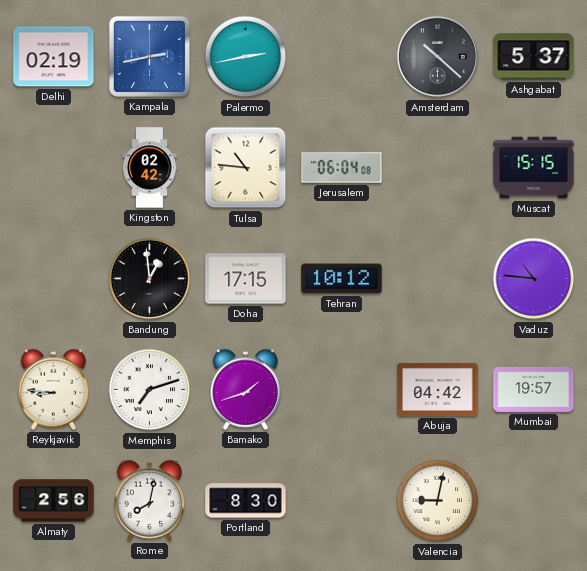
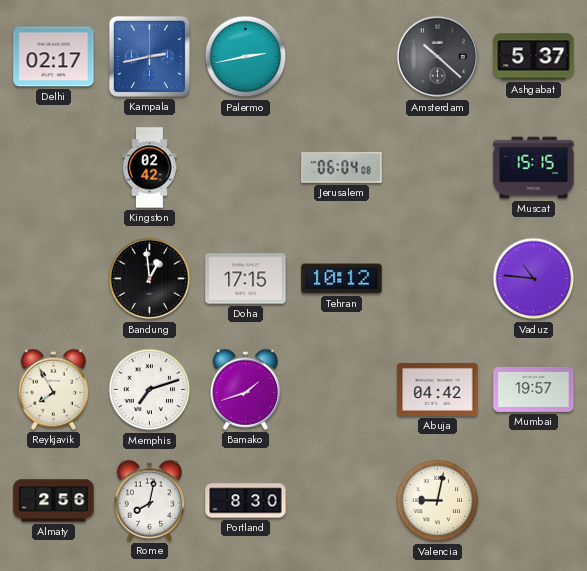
Delhi: 02:19 -> 02:17
Tulsa: 10:46 -> none
Reykjavik: 8:46 -> 7:55
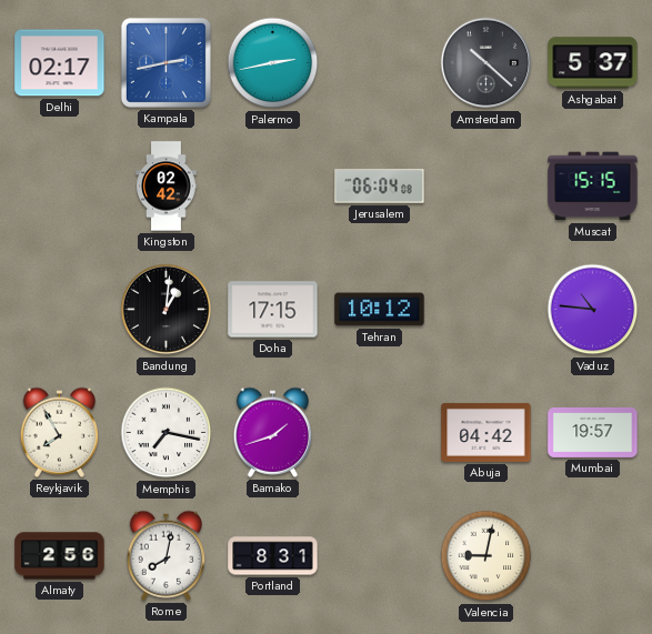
Bandung: 12:59 -> 1:01
Memphis: 7:12 -> 7:17
Portland: 8:30 -> 8:31
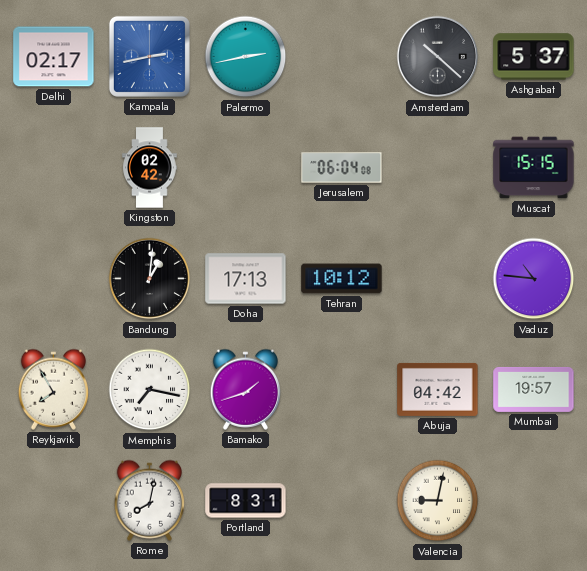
Doha: 17:15 -> 17:13
Almaty: 2:56 -> none
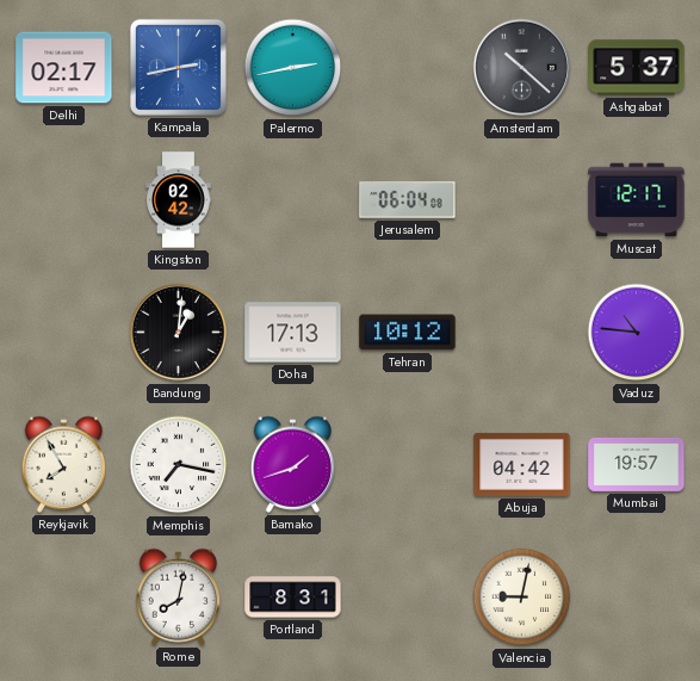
Muscat: 15:15 -> 12:17
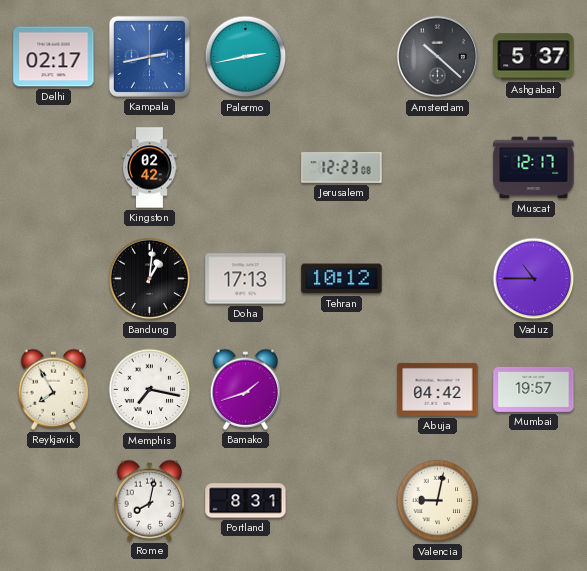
Jerusalem: 06:04 -> 12:23
Vaduz: 10:46 -> 10:45
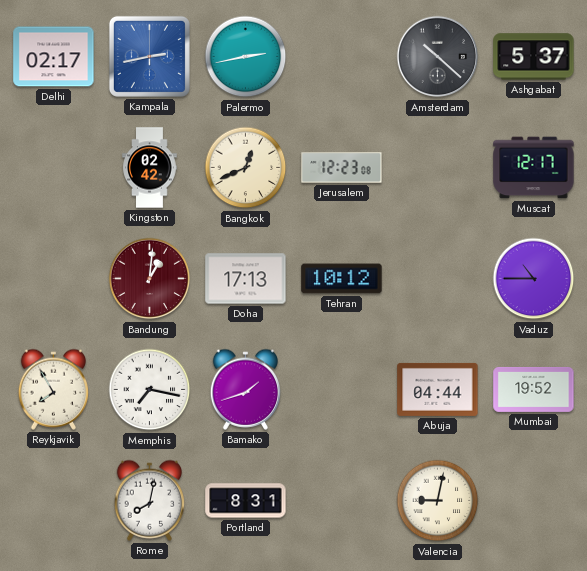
Bangkok: none -> 12:41
Bandung dial: black -> burgundy
Abuja: 04:42 -> 04:44
Mumbai: 19:57 -> 19:52
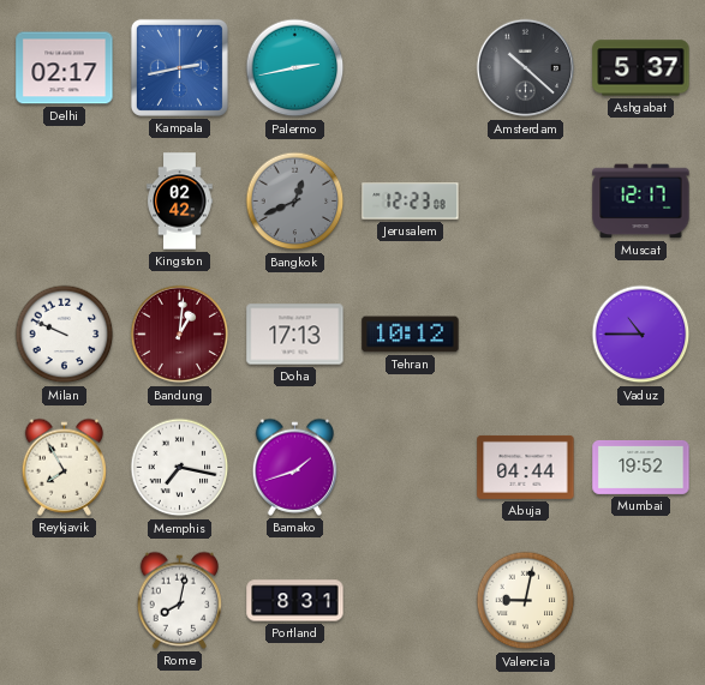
Bangkok dial: cream -> grey
Milan: none -> 9:49
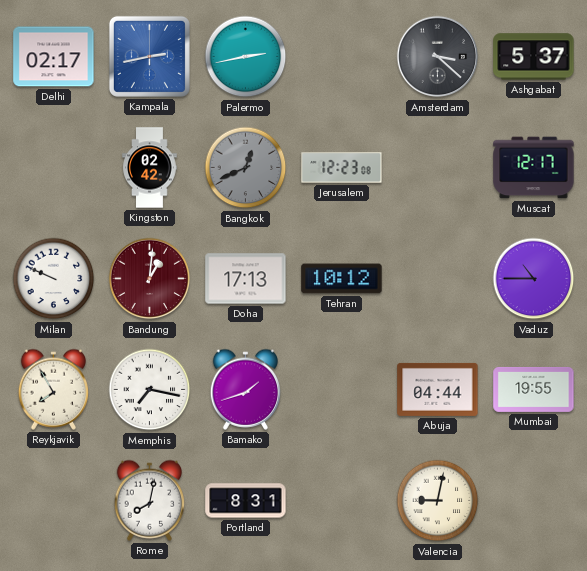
Amsterdam: 10:22 -> 3:22
Mumbai: 19:52 -> 19:55
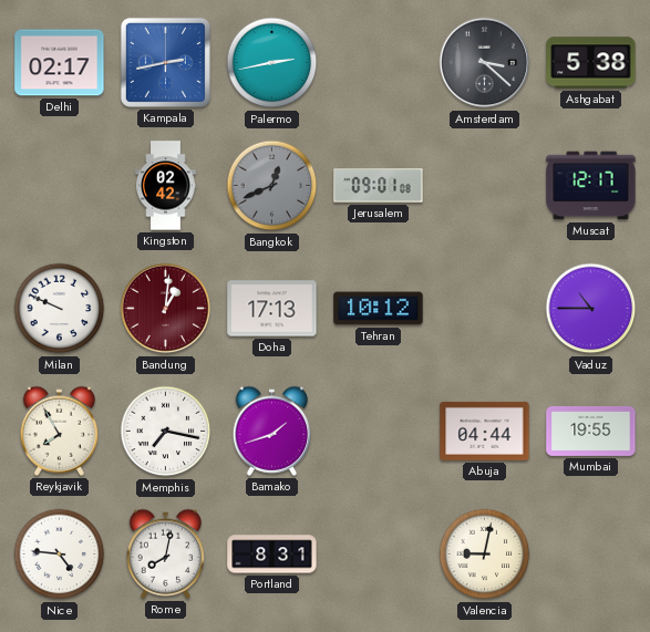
Ashgabat: 5:37 -> 5:38
Jerusalem: 12:23 -> 09:01
Nice: none -> 4:46
